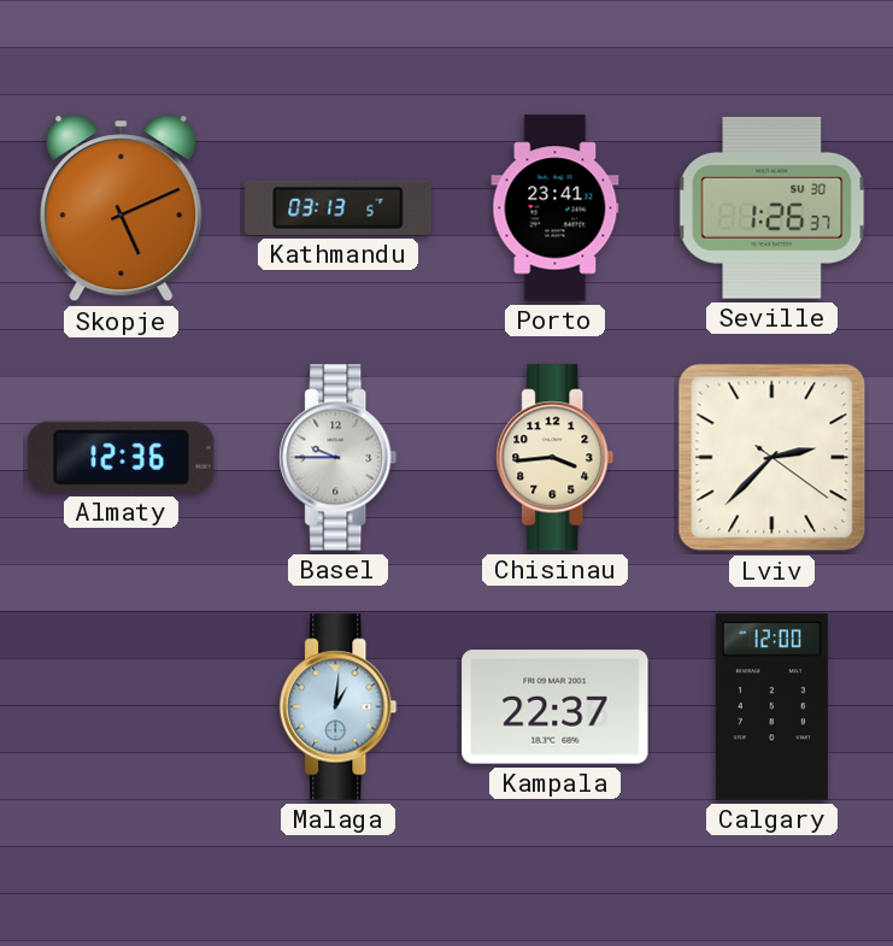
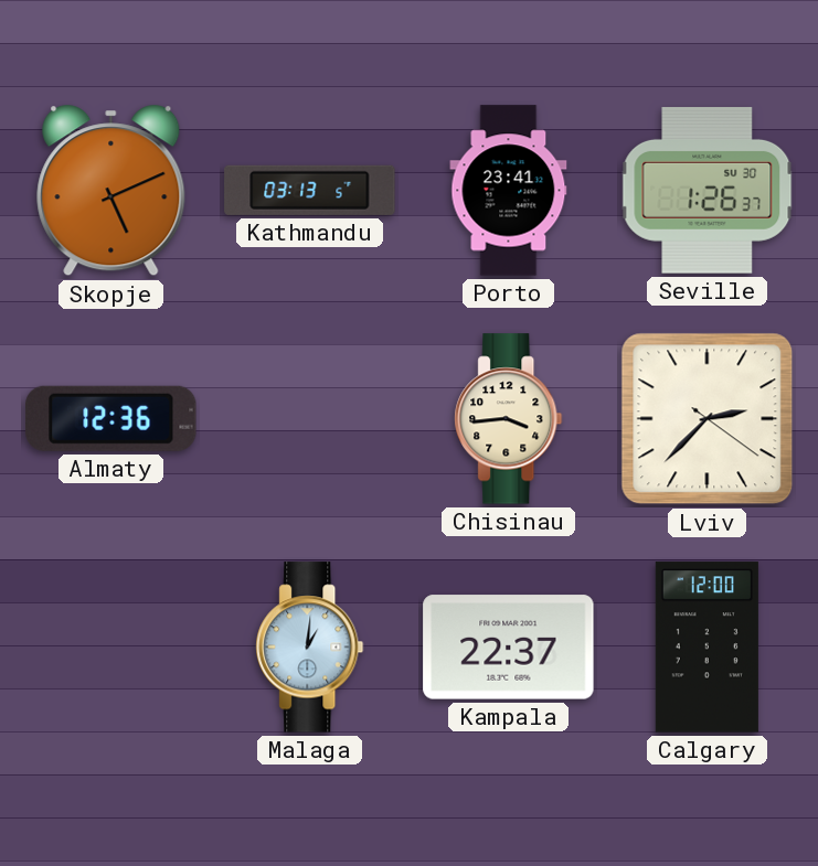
Basel: 9:45 -> none
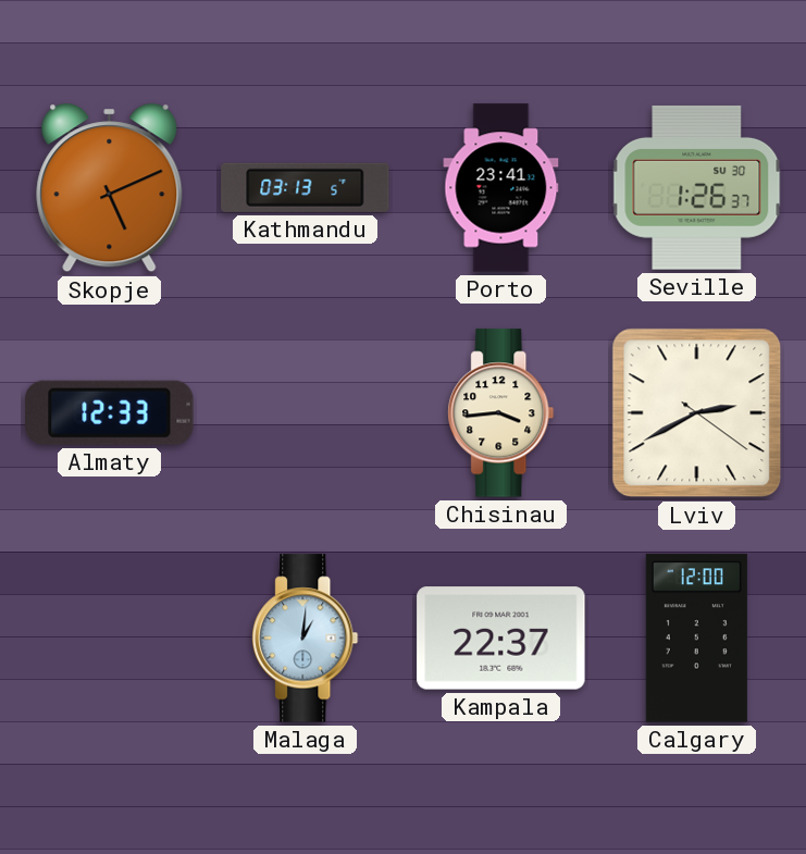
Almaty: 12:36 -> 12:33
Lviv: 2:37 -> 2:40
